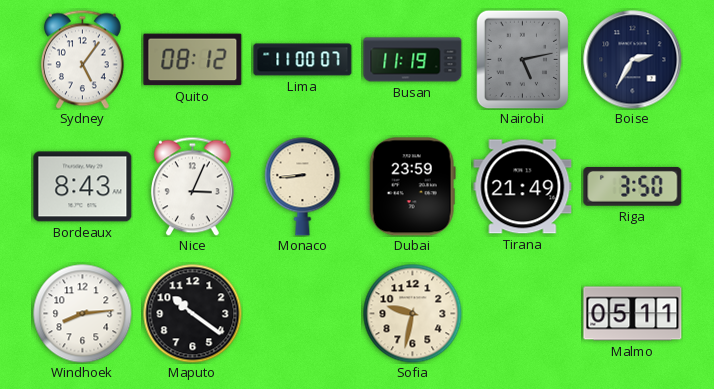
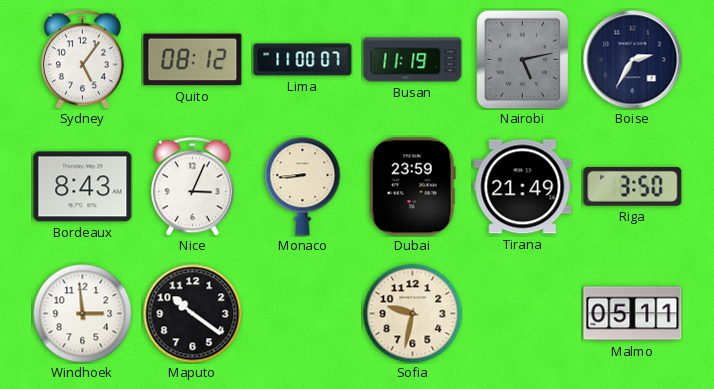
Windhoek: 8:14 -> 2:59
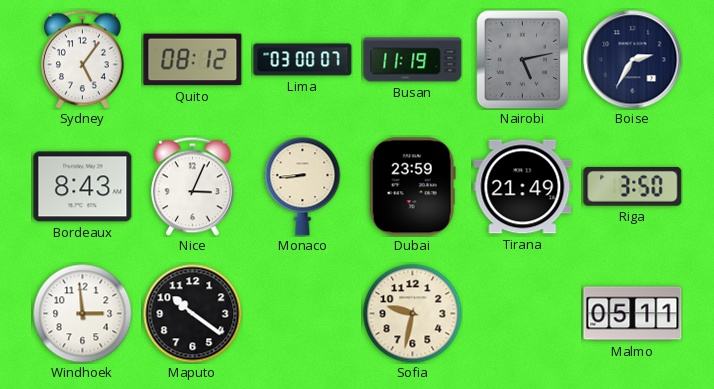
Lima: 11:00 -> 03:00
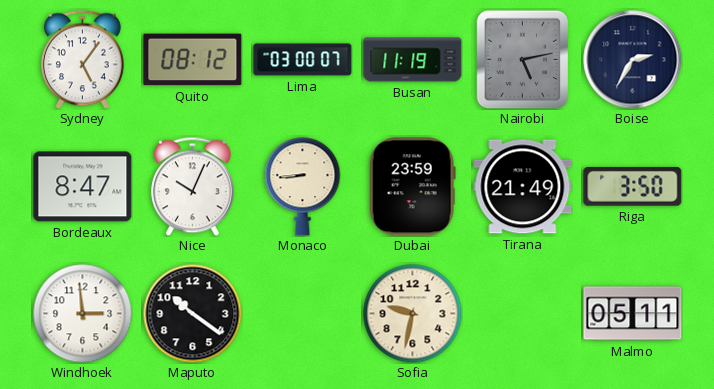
Bordeaux: 8:43 -> 8:47
Nice: 3:04 -> 10:04
